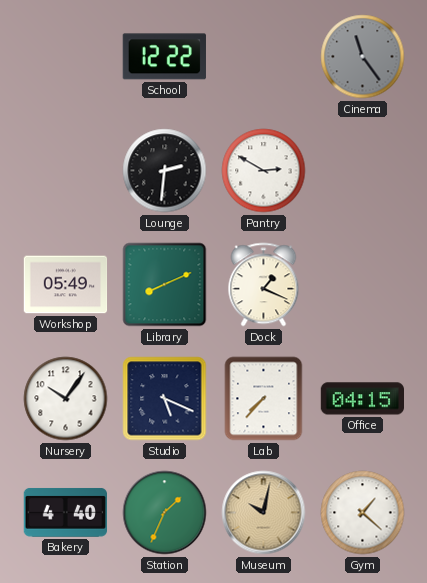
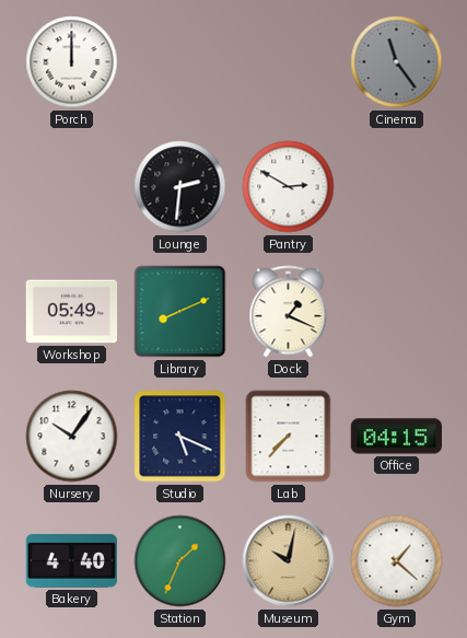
Porch: none -> 12:00
School: 12:22 -> none
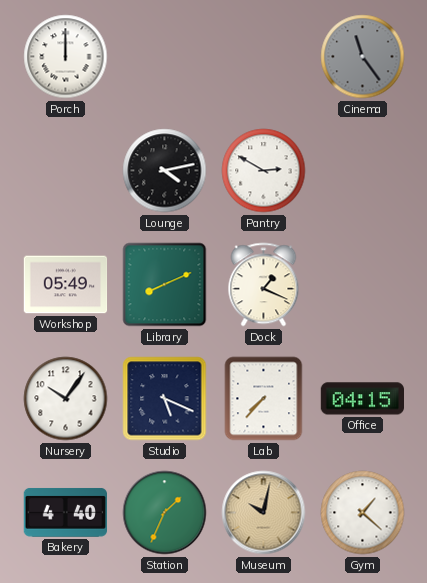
Lounge: 2:31 -> 4:13
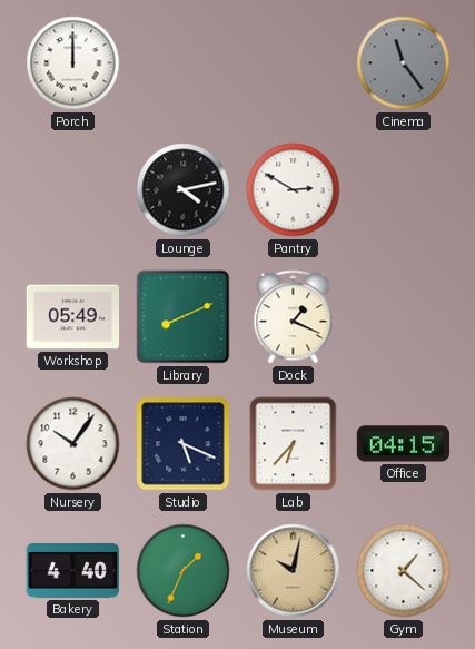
Lab: 7:37 -> 6:37
